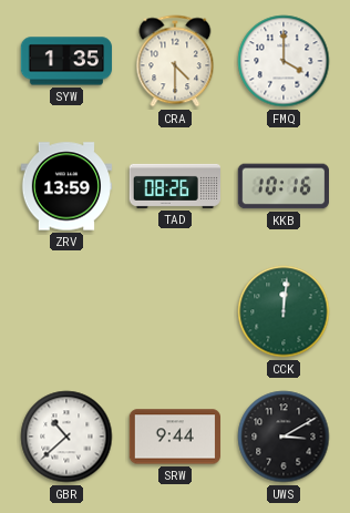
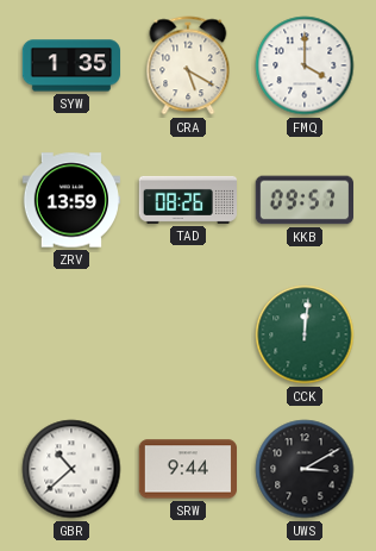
CRA: 4:30 -> 5:20
KKB: 10:16 -> 09:57
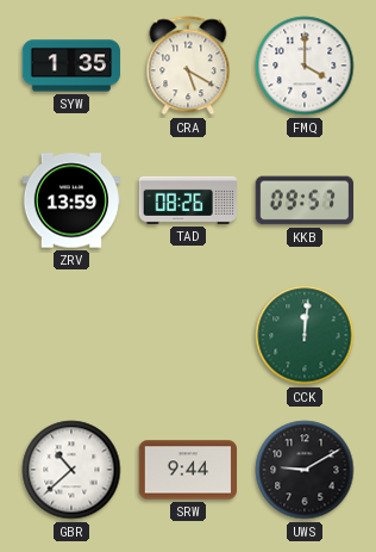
UWS: 3:10 -> 9:10
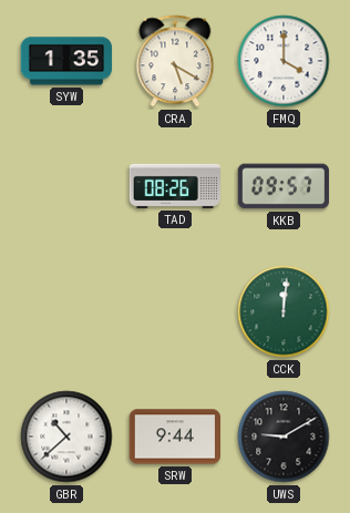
ZRV: 13:59 -> none
